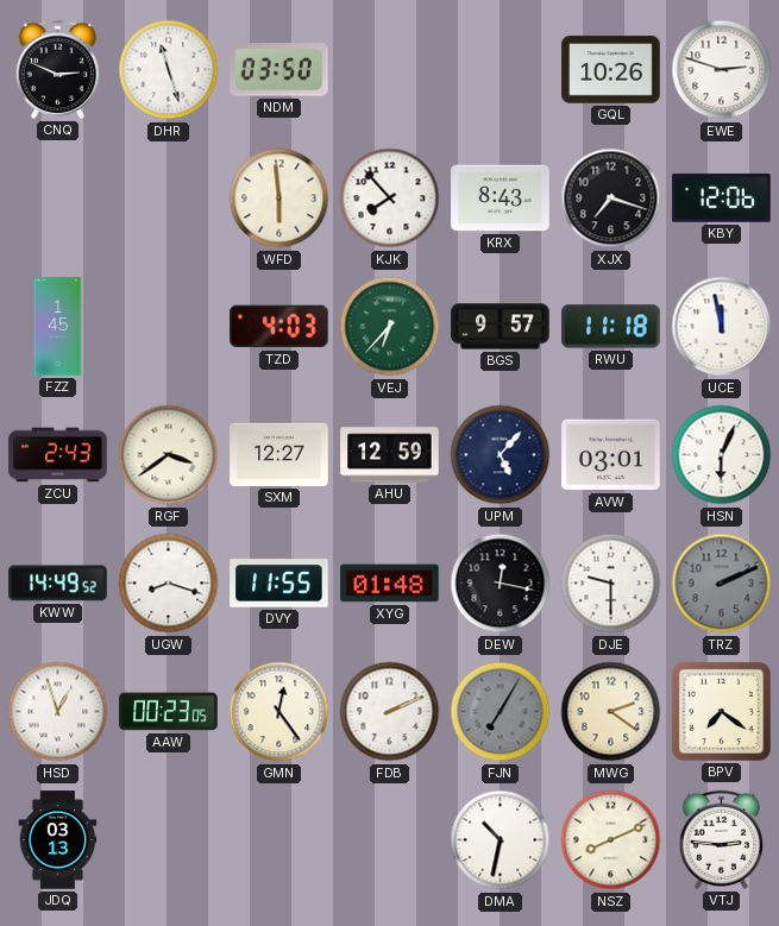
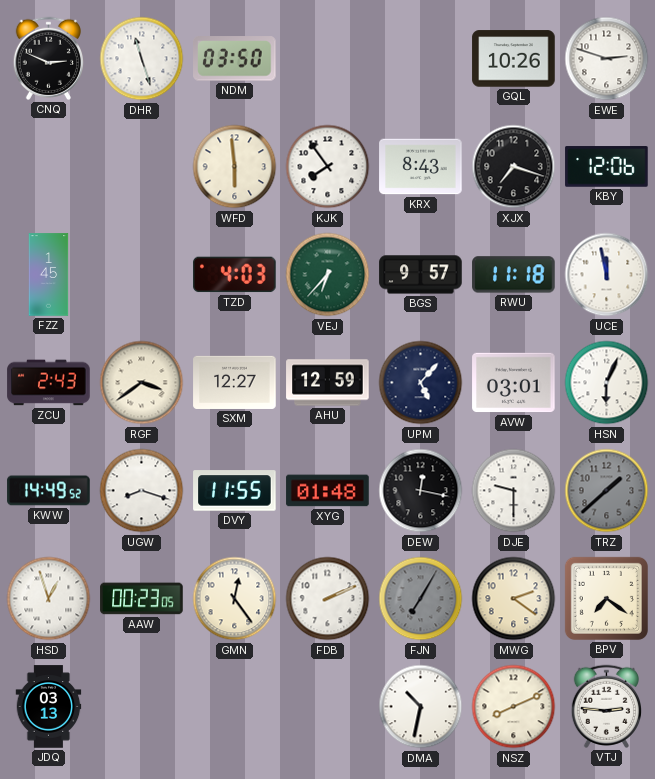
KJK: 7:53 -> 7:54
TRZ: 2:11 -> 1:38
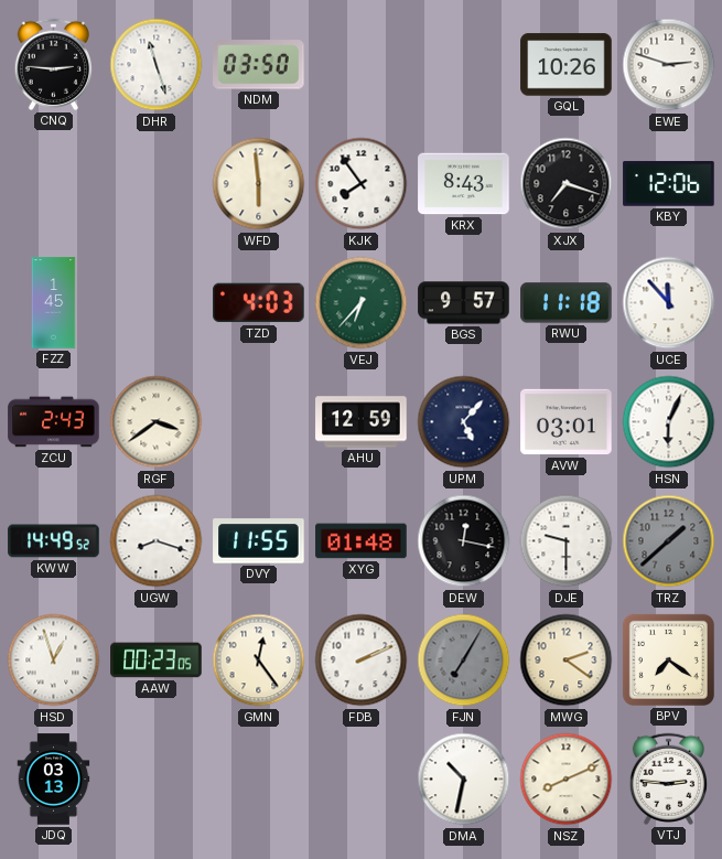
CNQ: 2:49 -> 2:46
UCE: 11:58 -> 11:53
SXM: 12:27 -> none
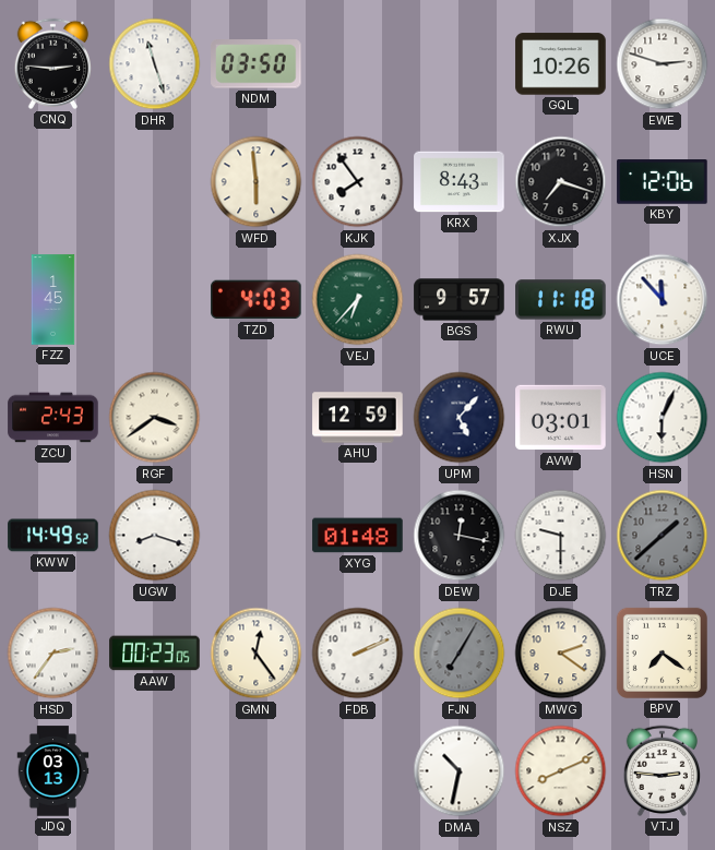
DVY: 11:55 -> none
HSD: 12:57 -> 2:36
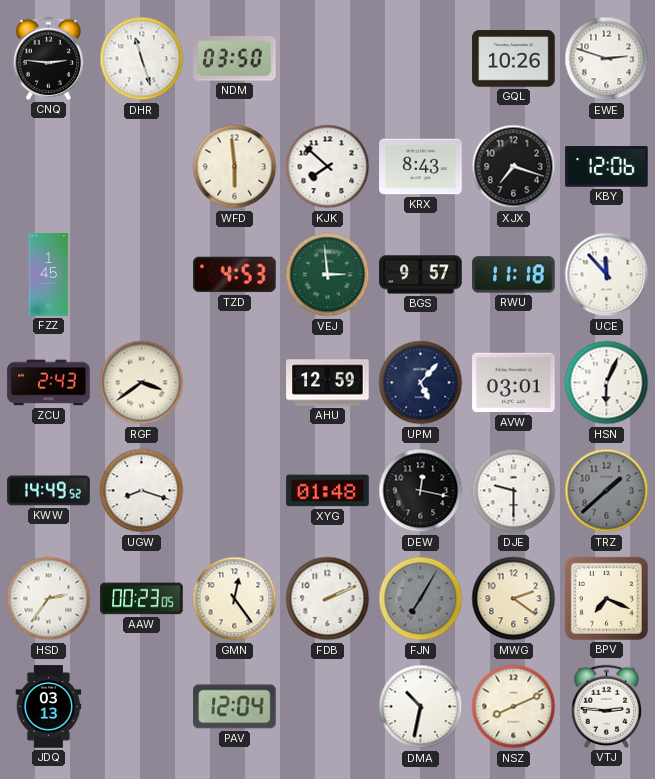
KJK: 7:54 -> 7:52
TZD: 4:03 -> 4:53
VEJ: 6:37 -> 2:59
BPV: 7:21 -> 7:19
PAV: none -> 12:04
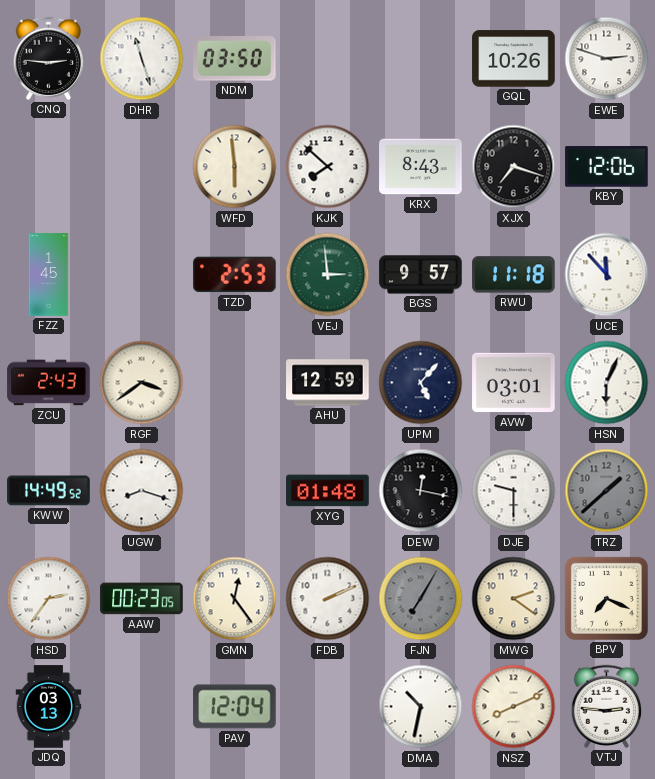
TZD: 4:53 -> 2:53
